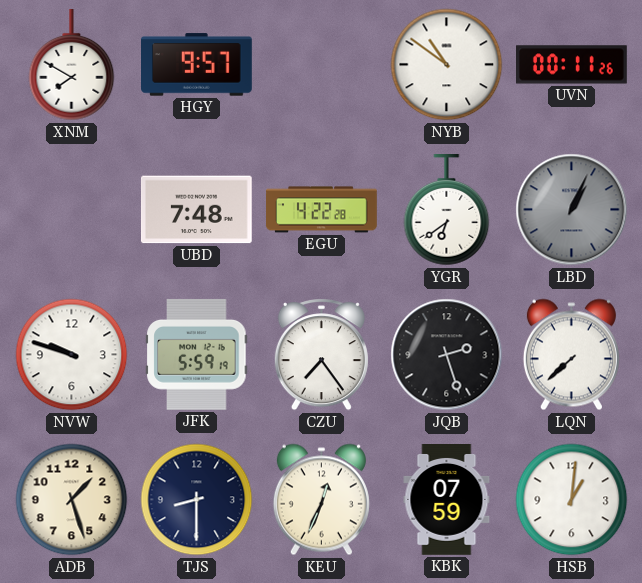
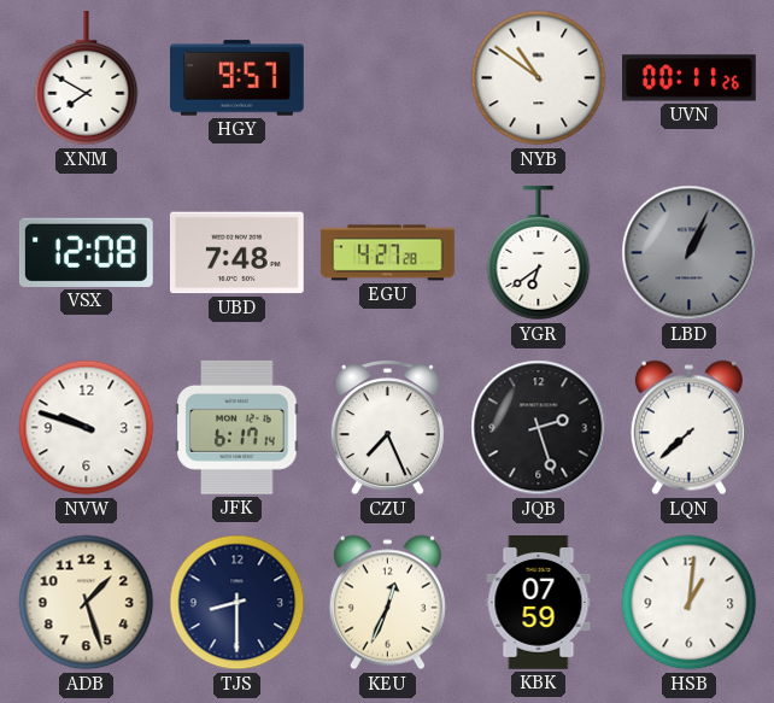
VSX: none -> 12:08
EGU: 4:22 -> 4:27
JFK: 5:59 -> 6:17
CZU: 7:24 -> 7:26
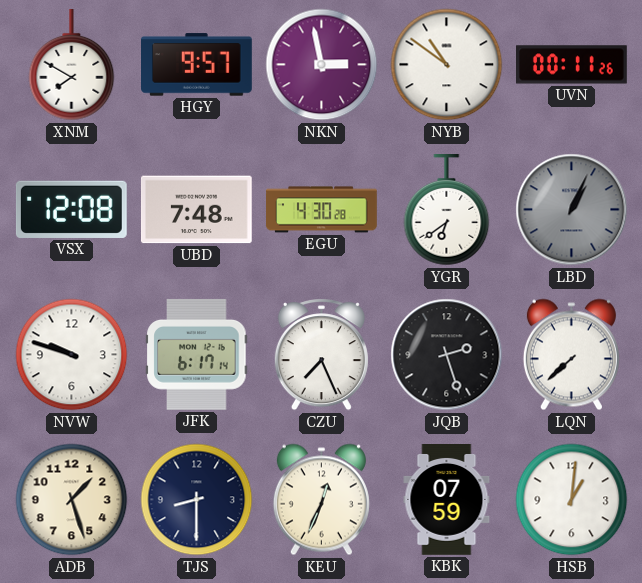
NKN: none -> 2:58
EGU: 4:27 -> 4:30
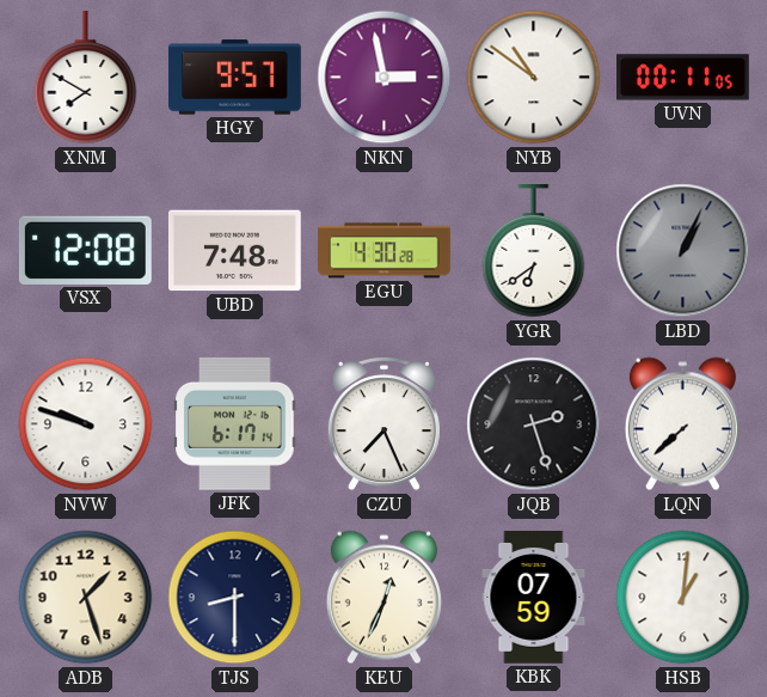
UVN: 00:11:26 -> 00:11:05
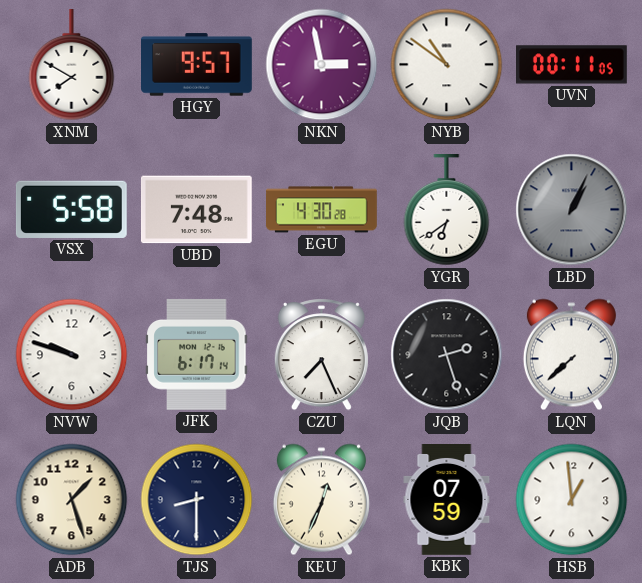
VSX: 12:08 -> 5:58
HSB: 1:01 -> 12:59
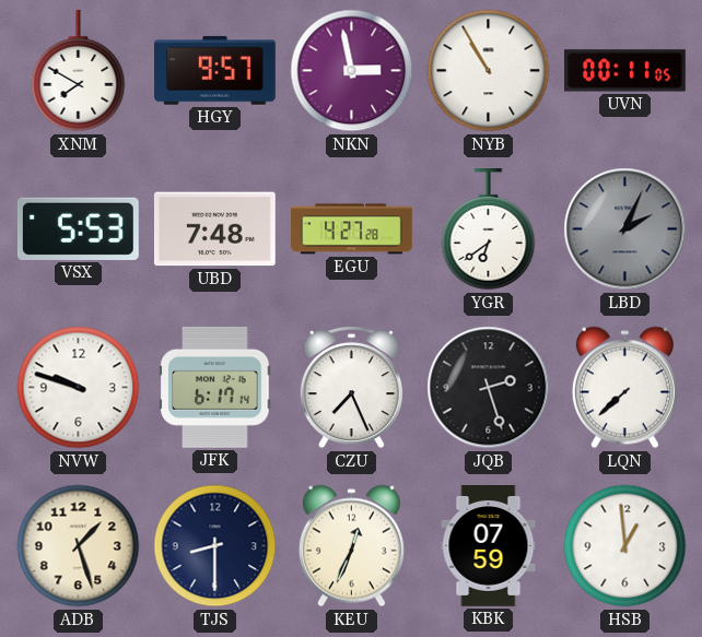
NYB: 10:51 -> 10:55
VSX: 5:58 -> 5:53
EGU: 4:30 -> 4:27
LBD: 1:04 -> 2:04
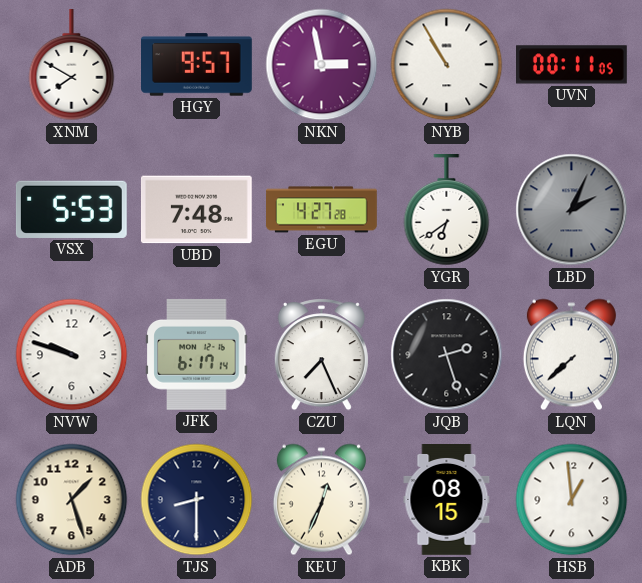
KBK: 07:59 -> 08:15
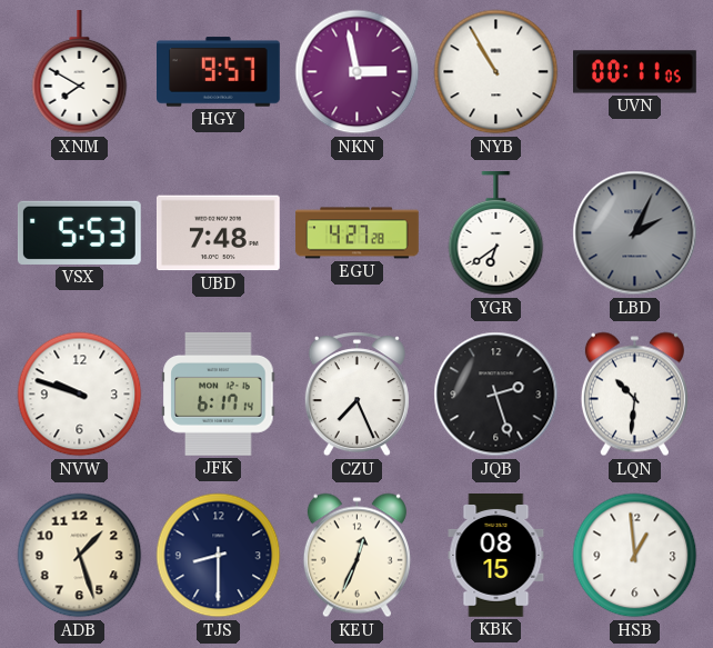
LQN: 7:38 -> 10:31
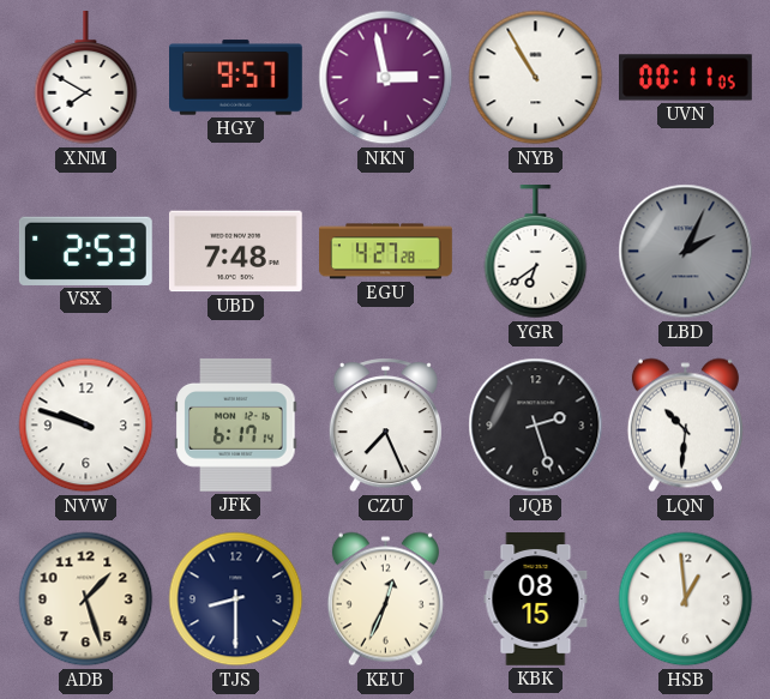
VSX: 5:53 -> 2:53
